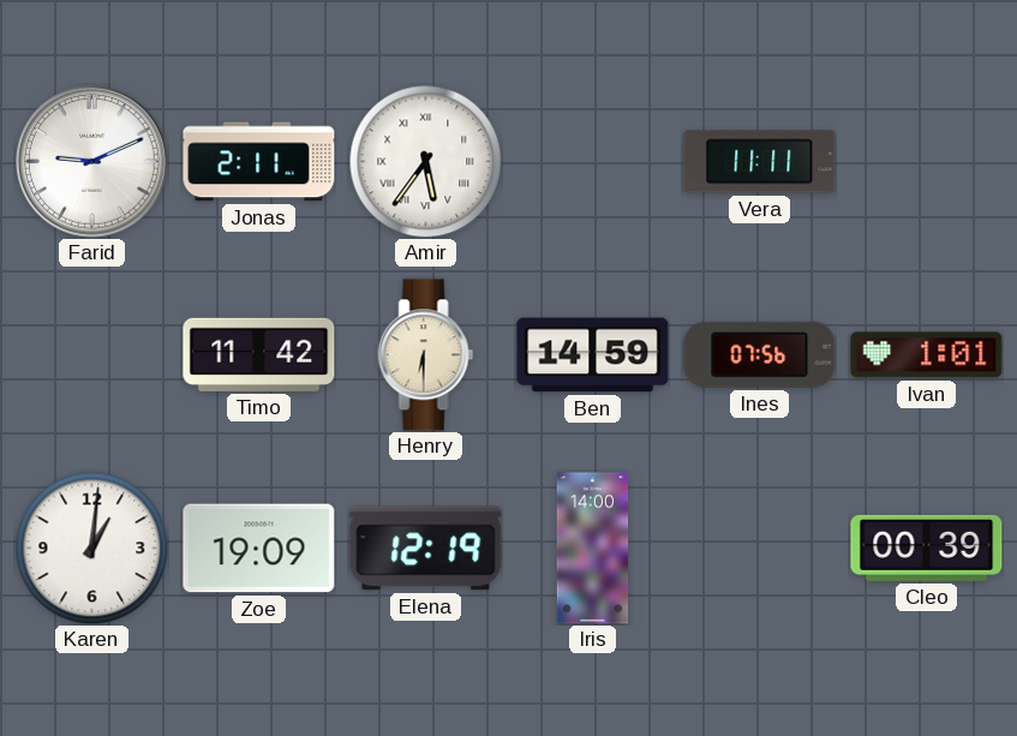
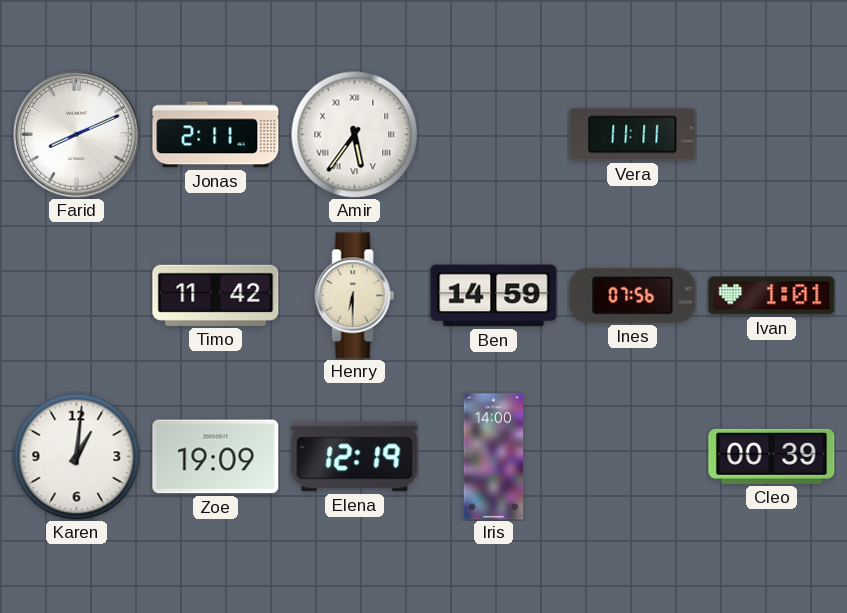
Farid: 9:11 -> 8:11
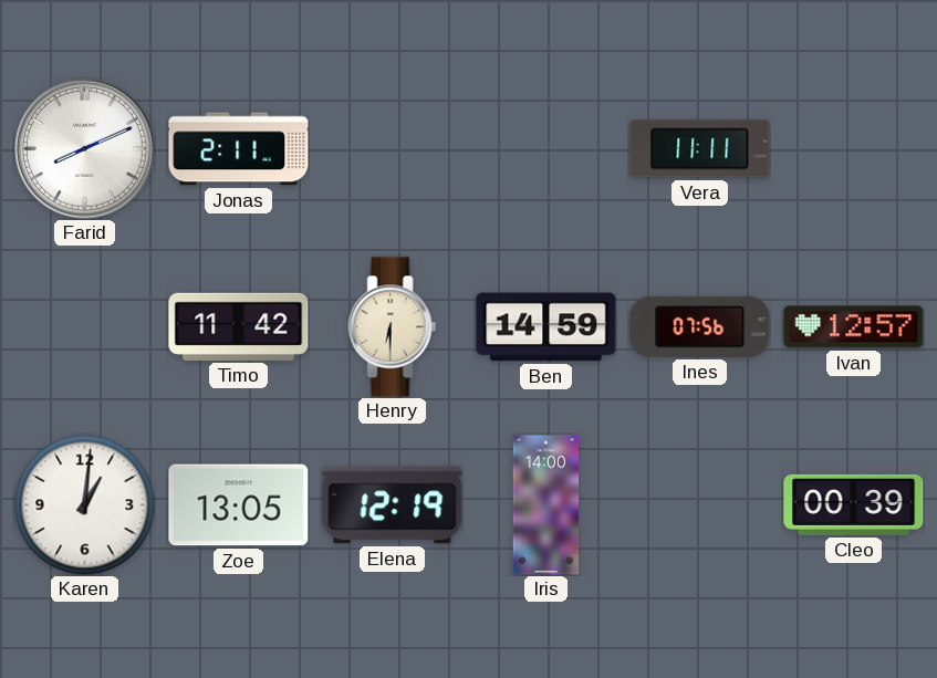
Amir: 5:36 -> none
Ivan: 1:01 -> 12:57
Zoe: 19:09 -> 13:05
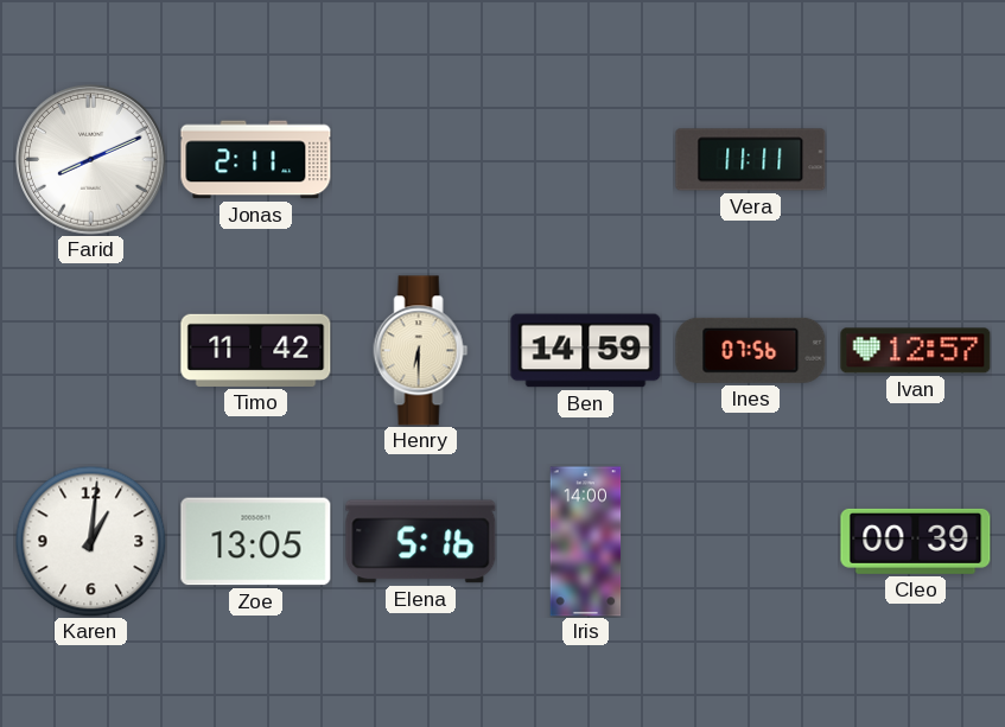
Elena: 12:19 -> 5:16
